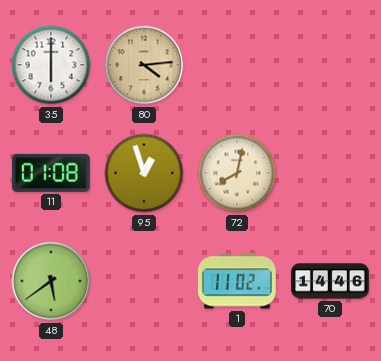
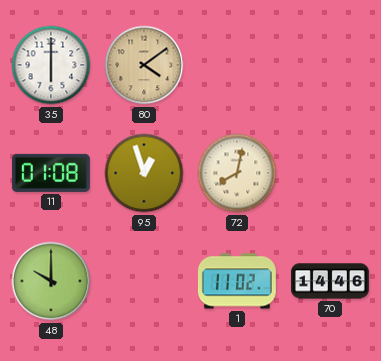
80: 4:14 -> 4:09
48: 5:39 -> 10:00
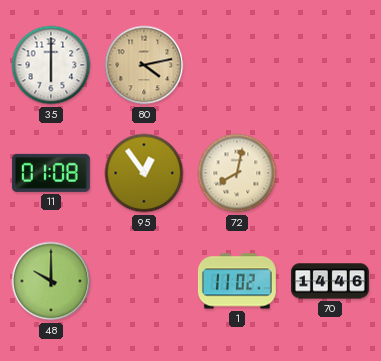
80: 4:09 -> 4:13
95: 12:57 -> 12:54
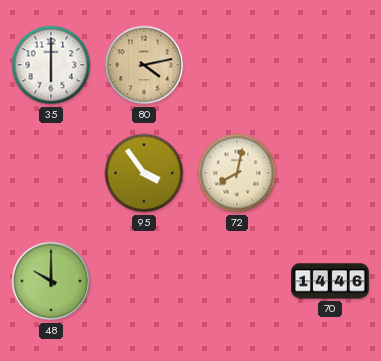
11: 01:08 -> none
95: 12:54 -> 3:54
1: 11:02 -> none
